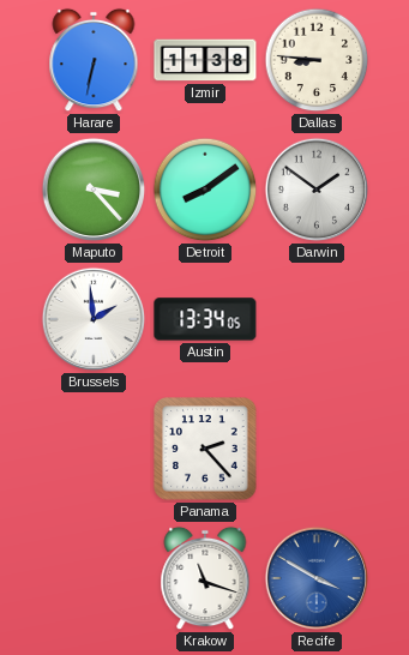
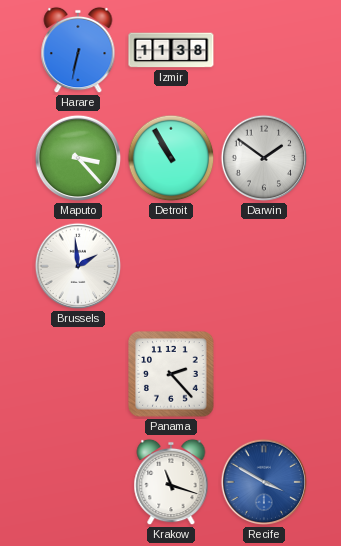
Dallas: 8:46 -> none
Detroit: 8:09 -> 10:55
Austin: 13:34 -> none
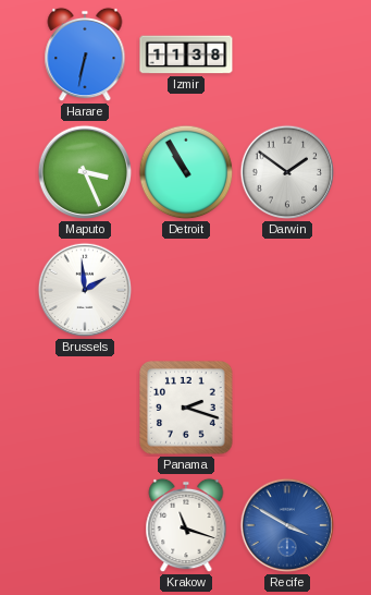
Maputo: 3:23 -> 3:26
Panama: 2:23 -> 2:18
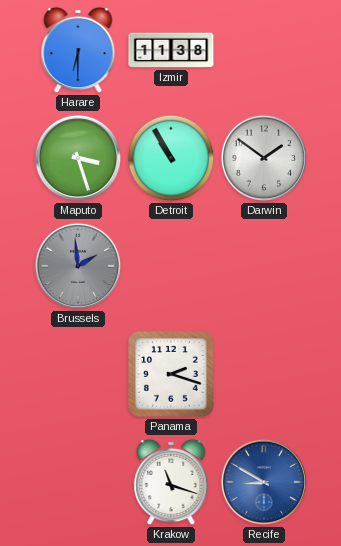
Harare: 6:32 -> 6:30
Maputo: 3:26 -> 3:27
Brussels dial: white -> grey
Recife: 3:50 -> 8:50
